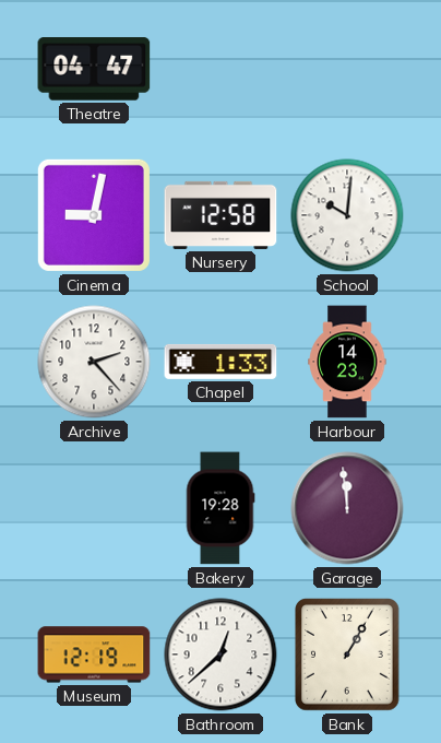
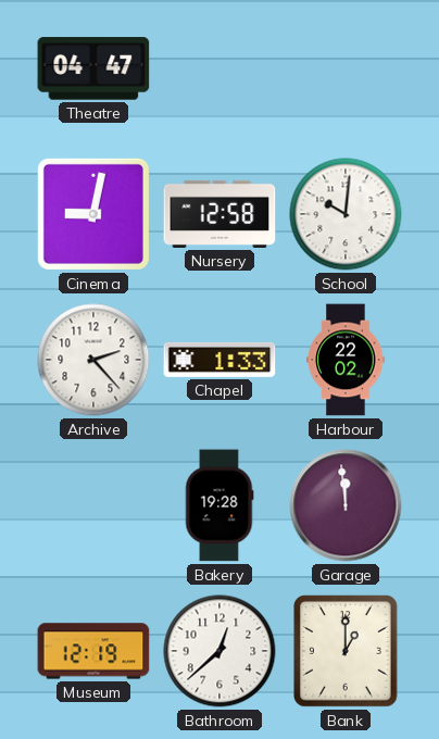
Harbour: 14:23 -> 22:02
Bank: 1:05 -> 1:00
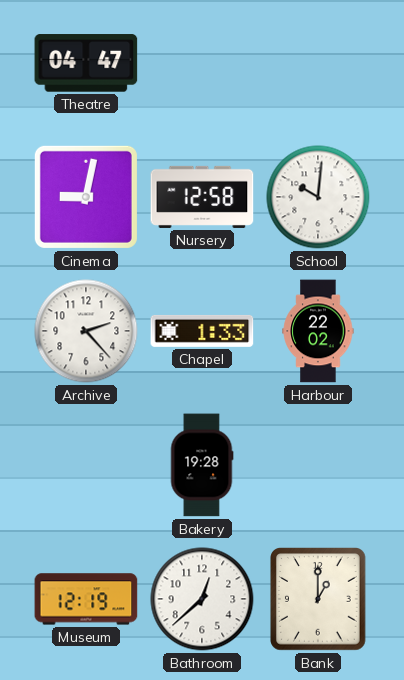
Garage: 11:59 -> none
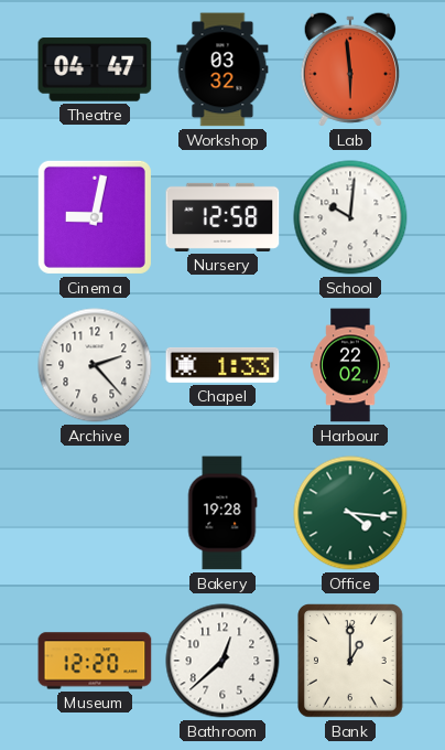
Workshop: none -> 03:32
Lab: none -> 5:59
Office: none -> 4:16
Museum: 12:19 -> 12:20
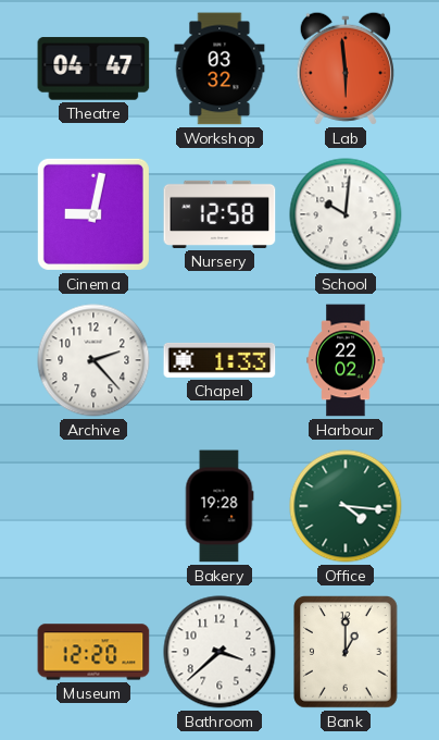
Bathroom: 12:38 -> 3:38
